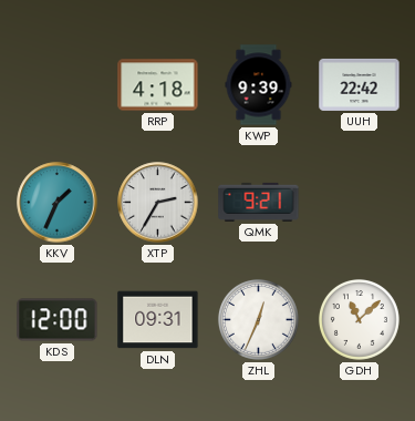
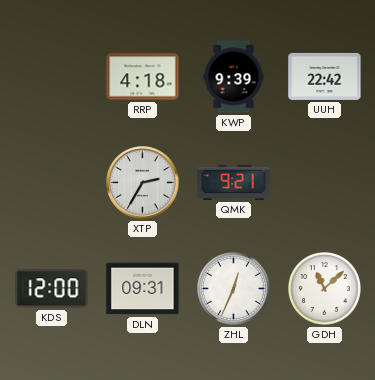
KKV: 1:34 -> none
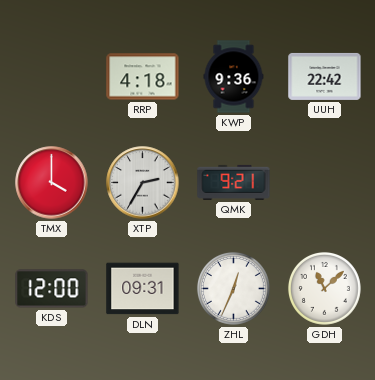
KWP: 9:39 -> 9:36
TMX: none -> 4:00
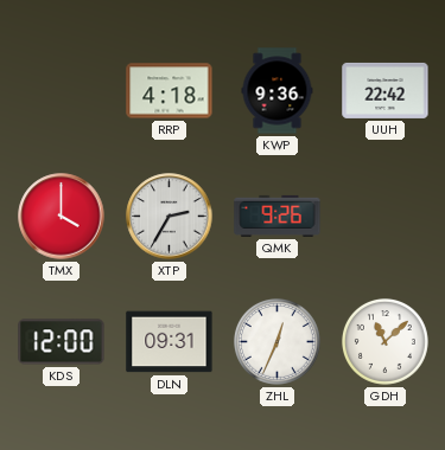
QMK: 9:21 -> 9:26
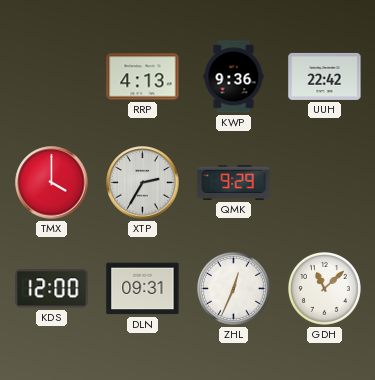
RRP: 4:18 -> 4:13
QMK: 9:26 -> 9:29
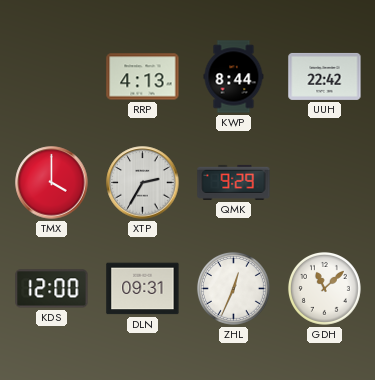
KWP: 9:36 -> 8:44
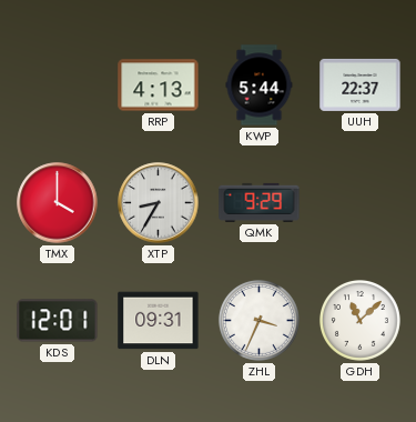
KWP: 8:44 -> 5:44
UUH: 22:42 -> 22:37
XTP: 2:35 -> 8:35
KDS: 12:00 -> 12:01
ZHL: 12:34 -> 3:34
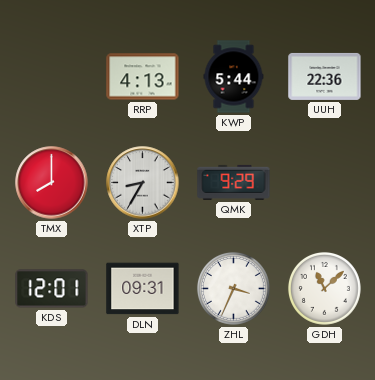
UUH: 22:37 -> 22:36
TMX: 4:00 -> 8:00
